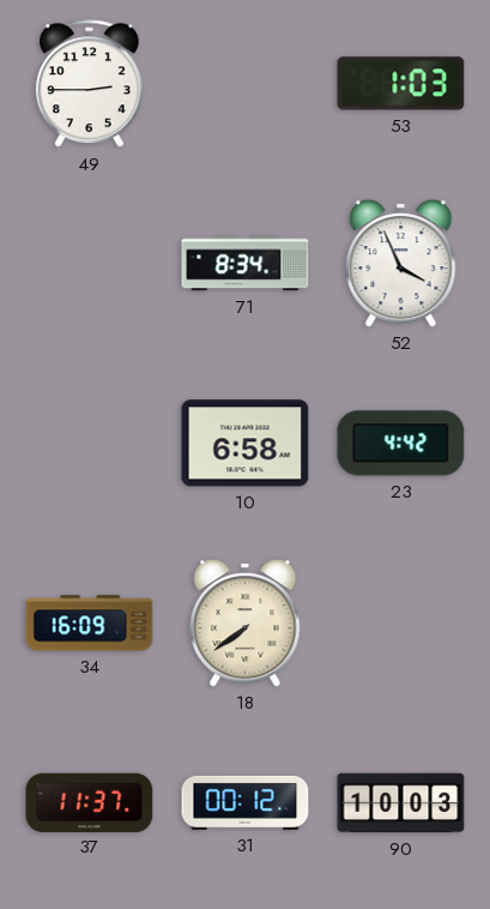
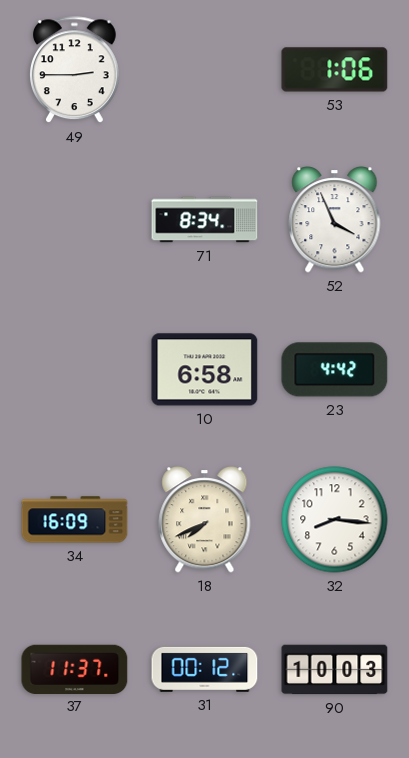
53: 1:03 -> 1:06
18: 7:39 -> 7:41
32: none -> 8:16
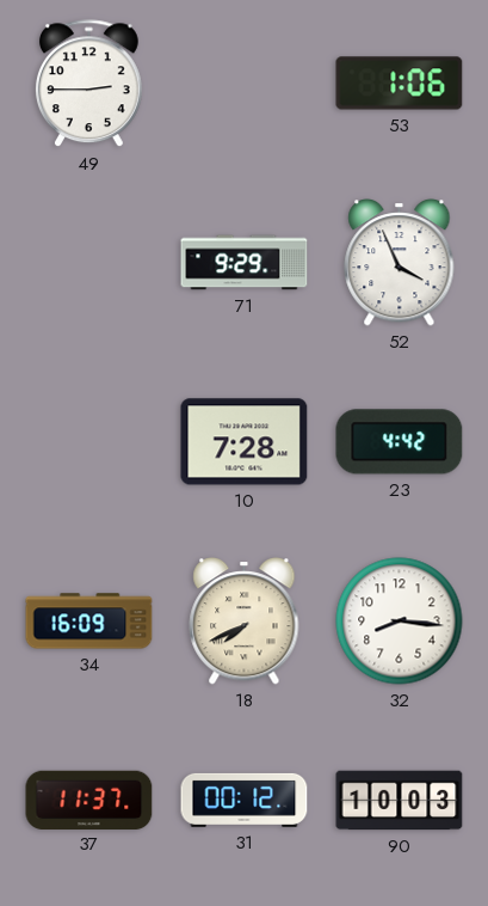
71: 8:34 -> 9:29
10: 6:58 -> 7:28
